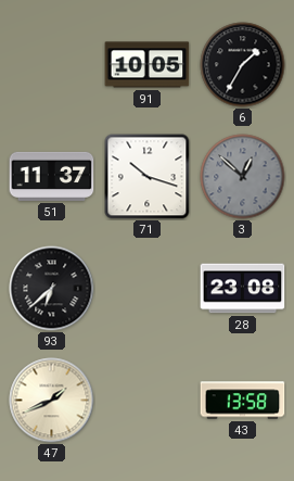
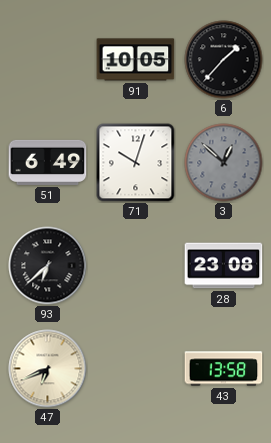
6: 1:35 -> 1:37
51: 11:37 -> 6:49
71: 10:18 -> 10:03
47: 1:41 -> 6:41
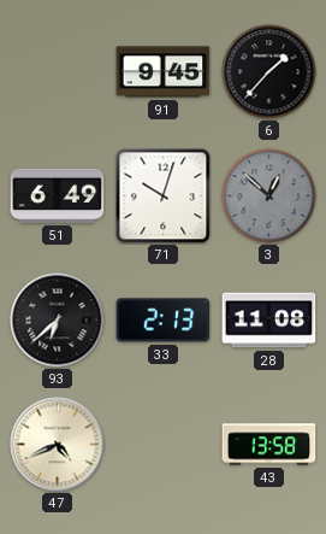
91: 10:05 -> 9:45
33: none -> 2:13
28: 23:08 -> 11:08
47: 6:41 -> 4:41
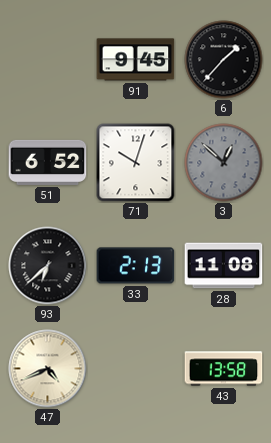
51: 6:49 -> 6:52
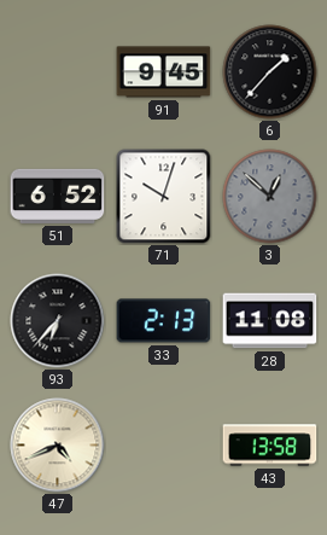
93: 6:38 -> 6:37
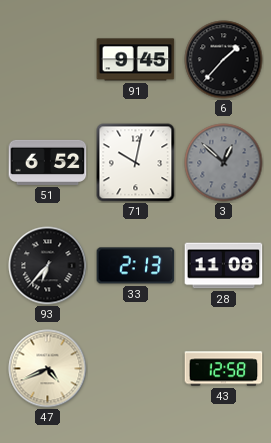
71: 10:03 -> 10:02
43: 13:58 -> 12:58
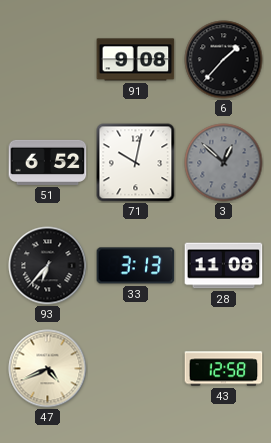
91: 9:45 -> 9:08
33: 2:13 -> 3:13
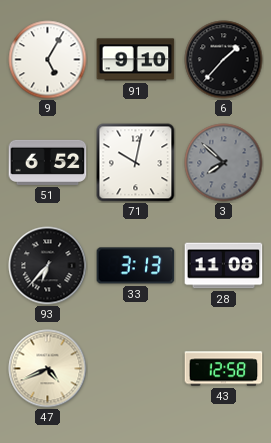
9: none -> 5:05
91: 9:08 -> 9:10
3: 12:52 -> 7:52
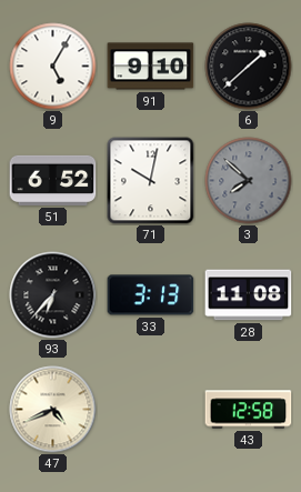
6: 1:37 -> 1:38
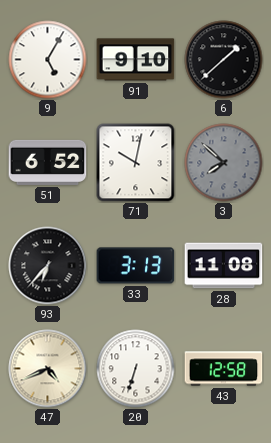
20: none -> 6:33
